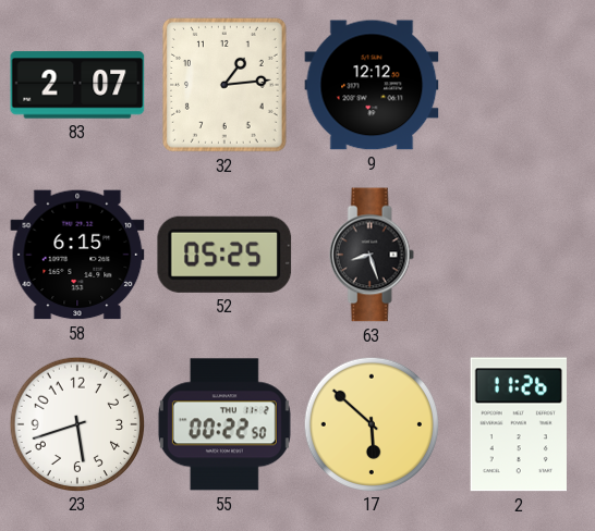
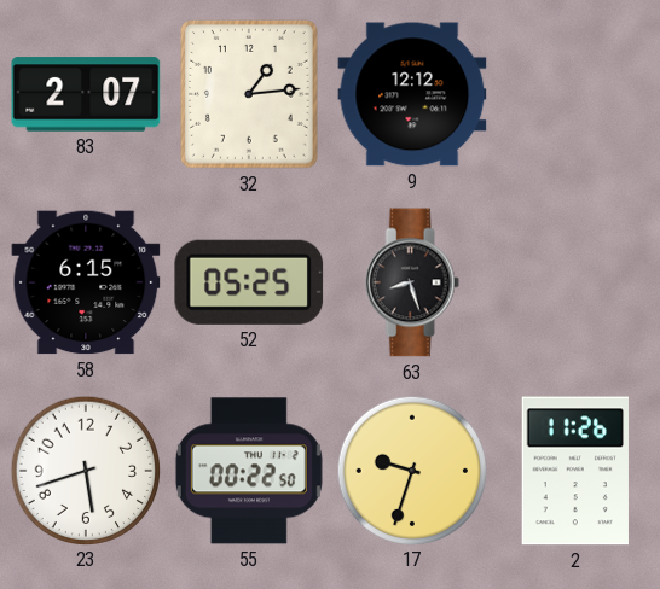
17: 5:52 -> 9:33
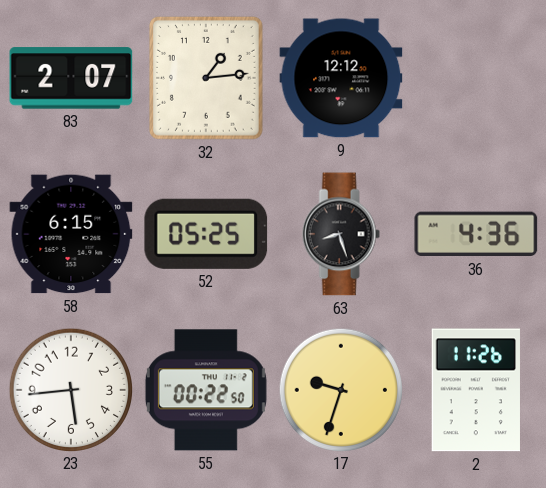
36: none -> 4:36
23: 5:42 -> 5:44
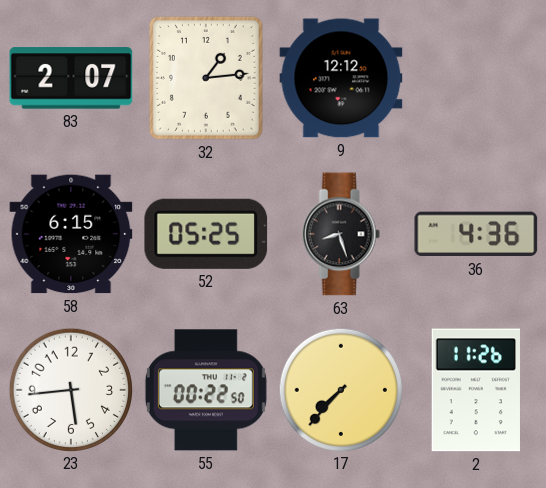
17: 9:33 -> 7:37
